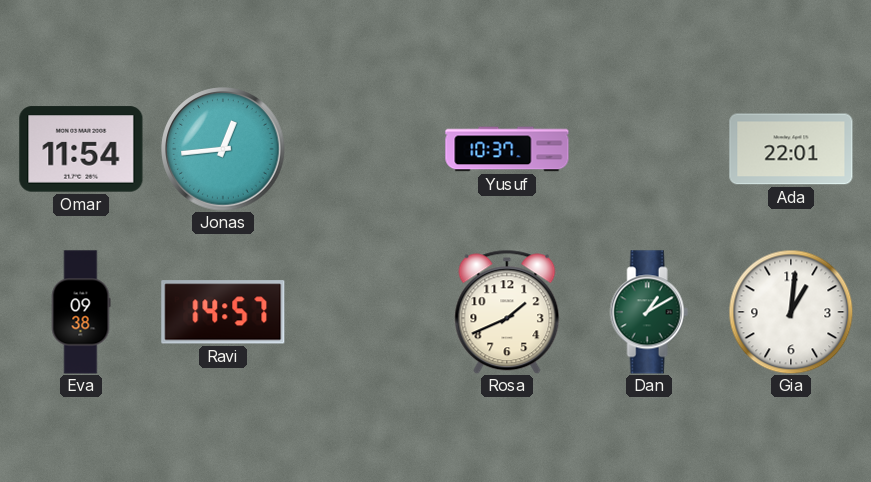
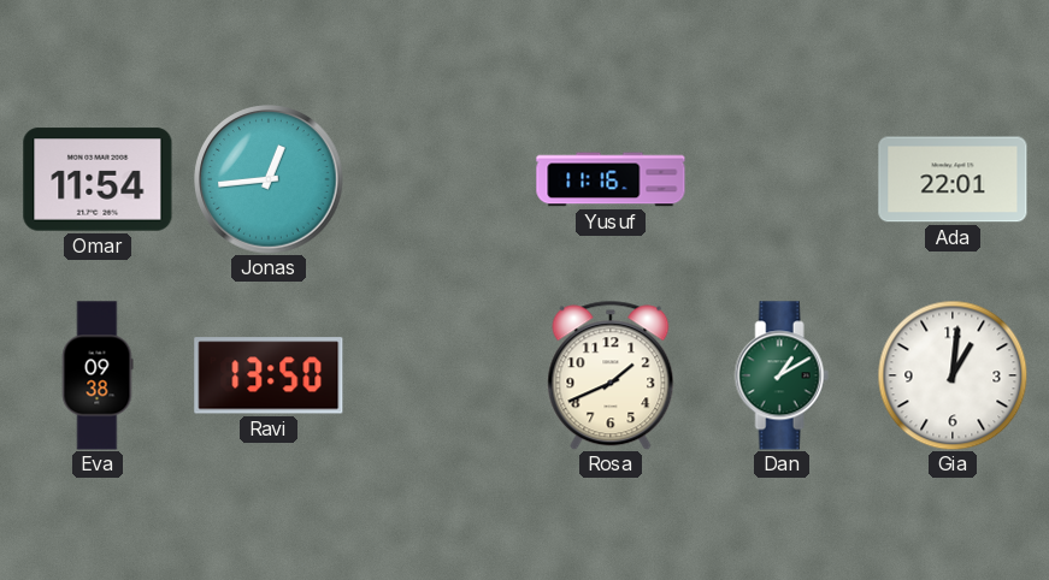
Yusuf: 10:37 -> 11:16
Ravi: 14:57 -> 13:50
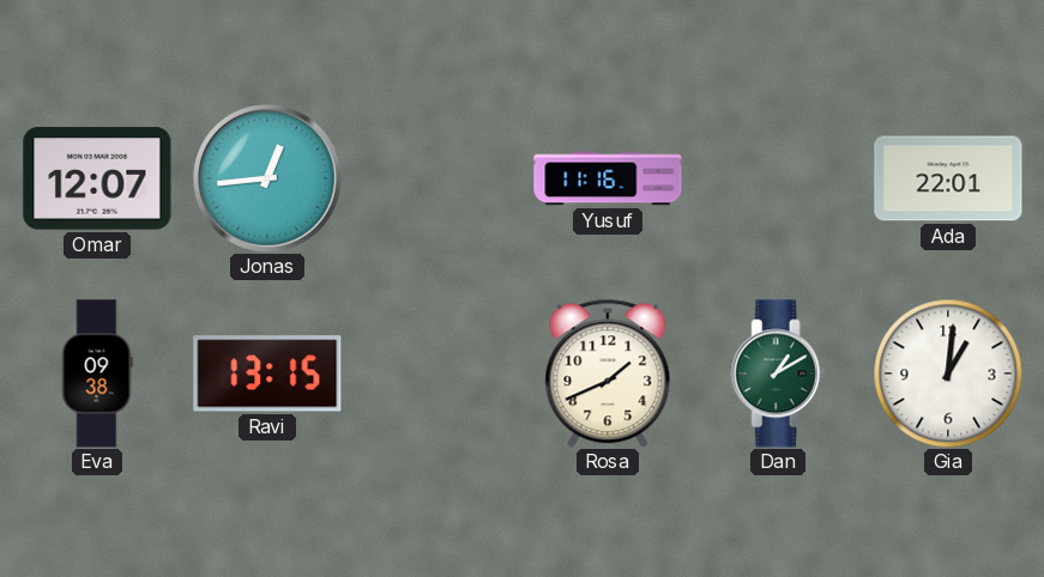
Omar: 11:54 -> 12:07
Ravi: 13:50 -> 13:15
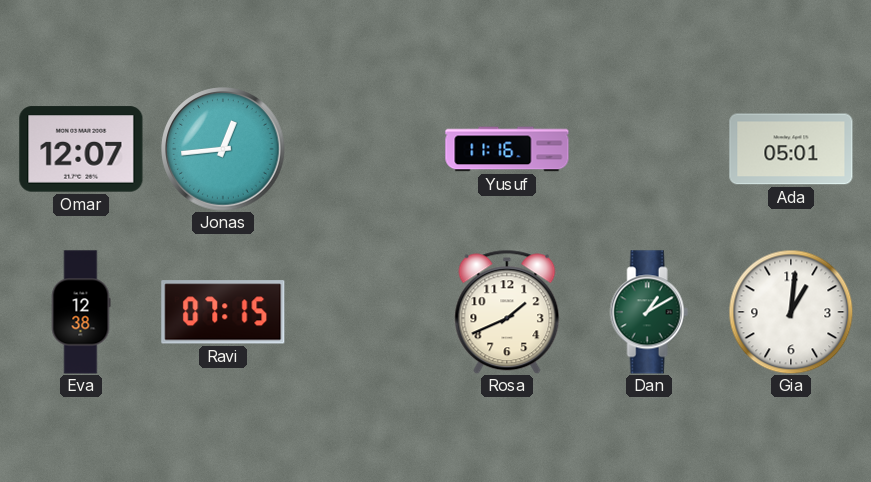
Ada: 22:01 -> 05:01
Eva: 09:38 -> 12:38
Ravi: 13:15 -> 07:15
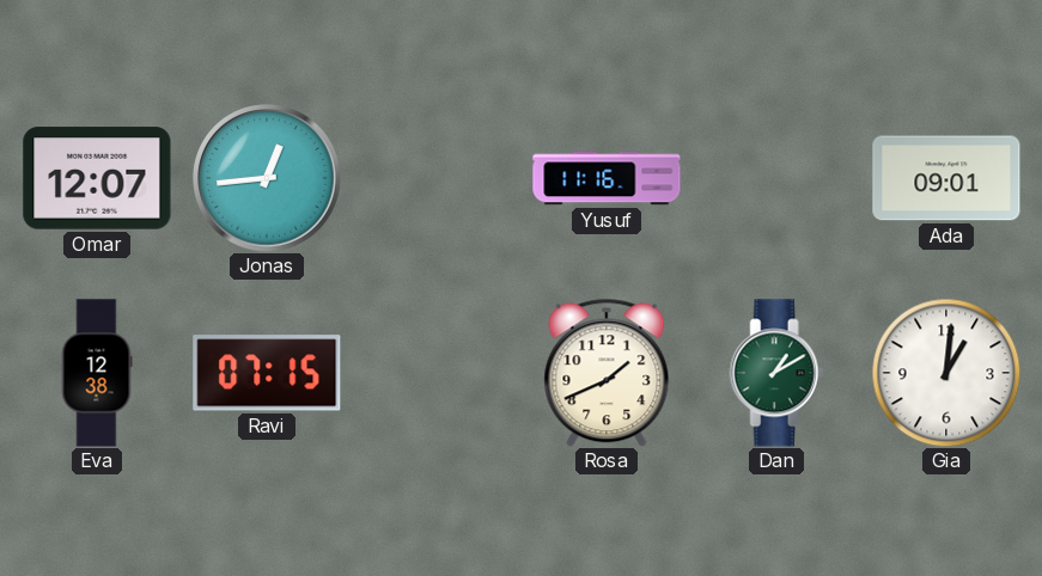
Ada: 05:01 -> 09:01
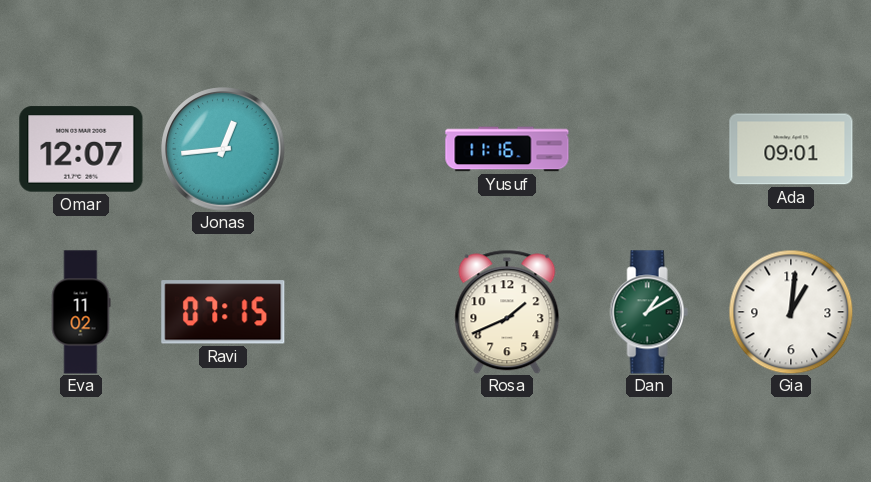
Eva: 12:38 -> 11:02
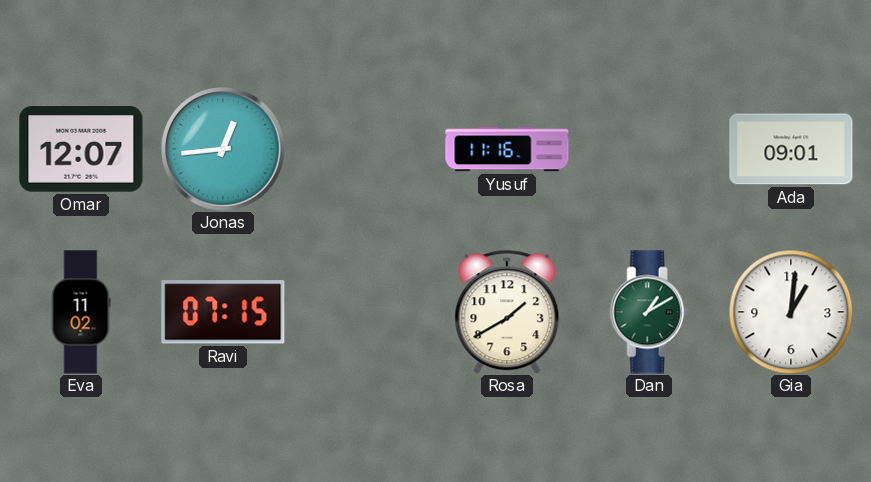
Rosa: 1:41 -> 1:40
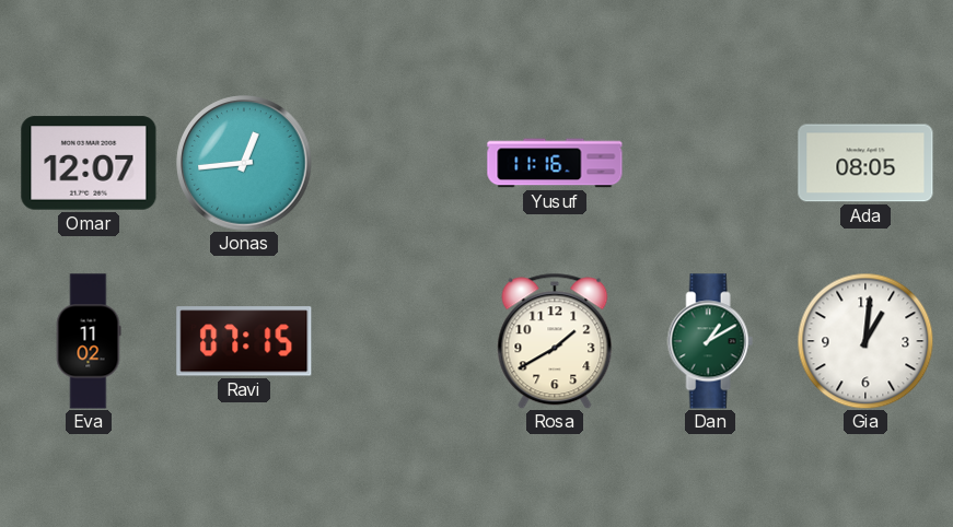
Ada: 09:01 -> 08:05
